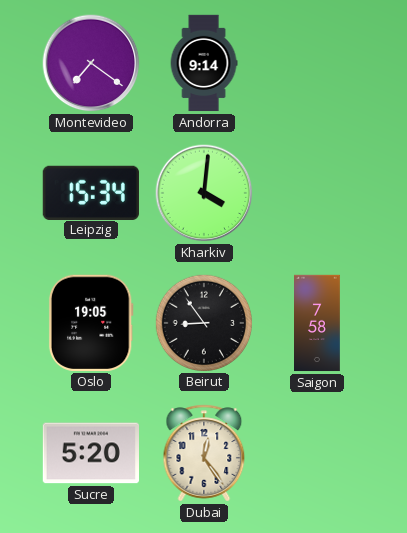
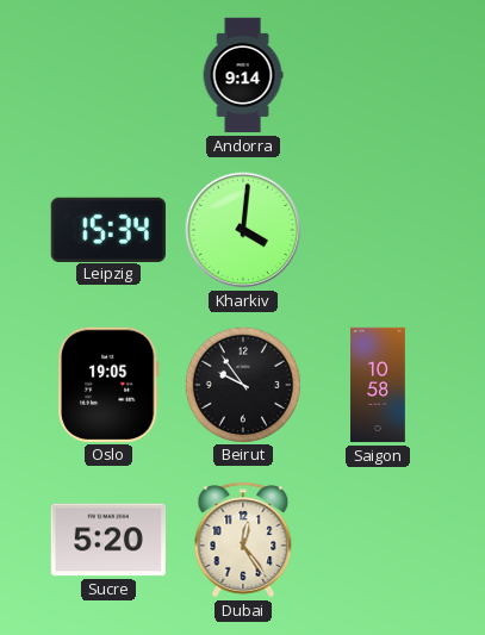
Montevideo: 7:21 -> none
Beirut: 8:54 -> 9:54
Saigon: 7:58 -> 10:58
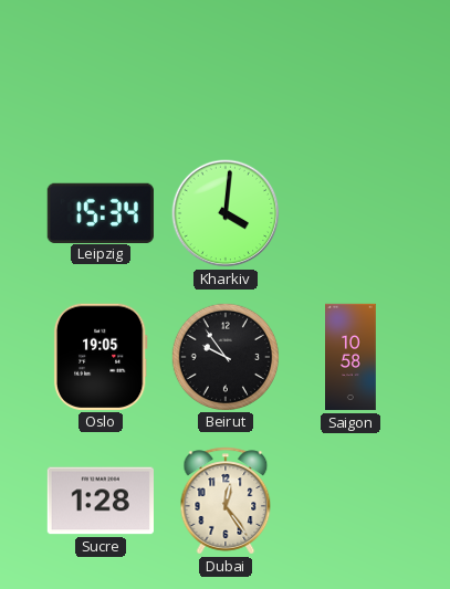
Andorra: 9:14 -> none
Sucre: 5:20 -> 1:28
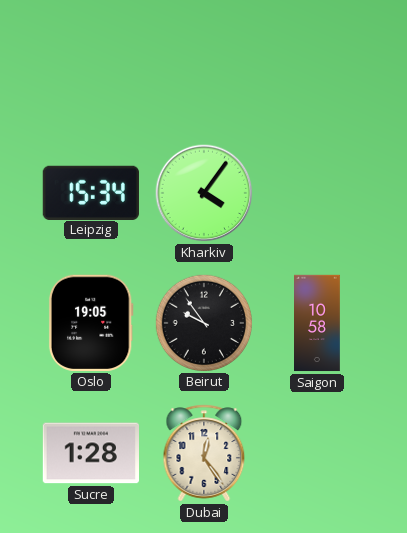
Kharkiv: 4:01 -> 4:06
